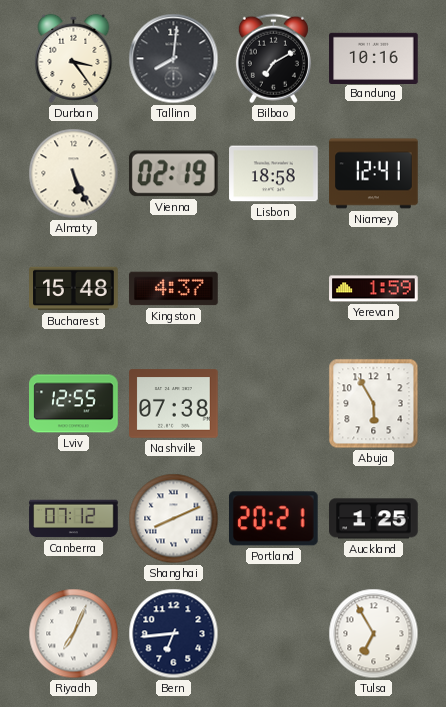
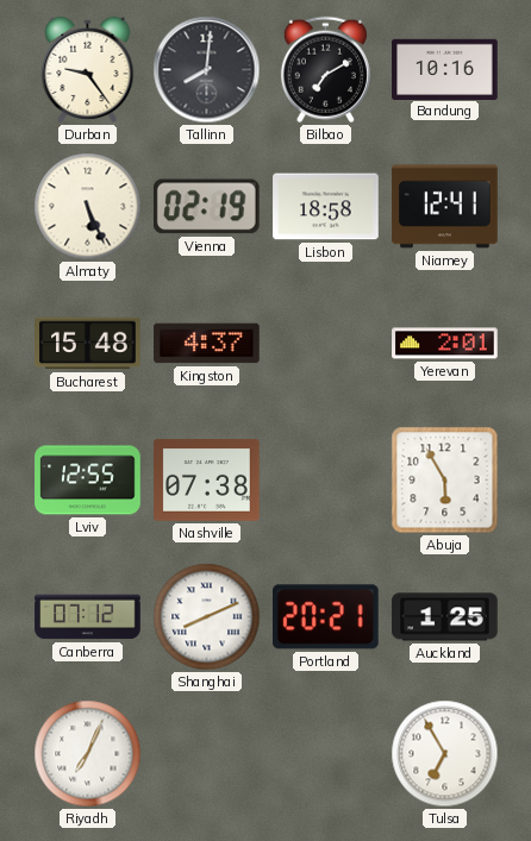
Durban: 3:24 -> 9:24
Yerevan: 1:59 -> 2:01
Bern: 6:44 -> none
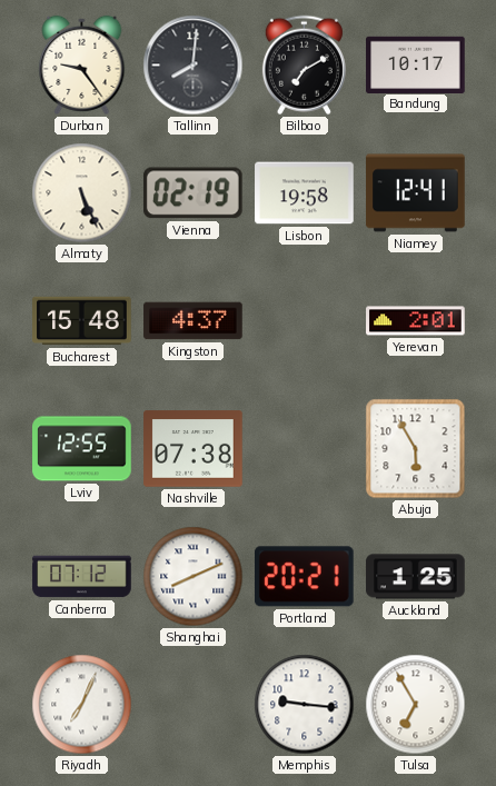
Bandung: 10:16 -> 10:17
Lisbon: 18:58 -> 19:58
Memphis: none -> 9:16
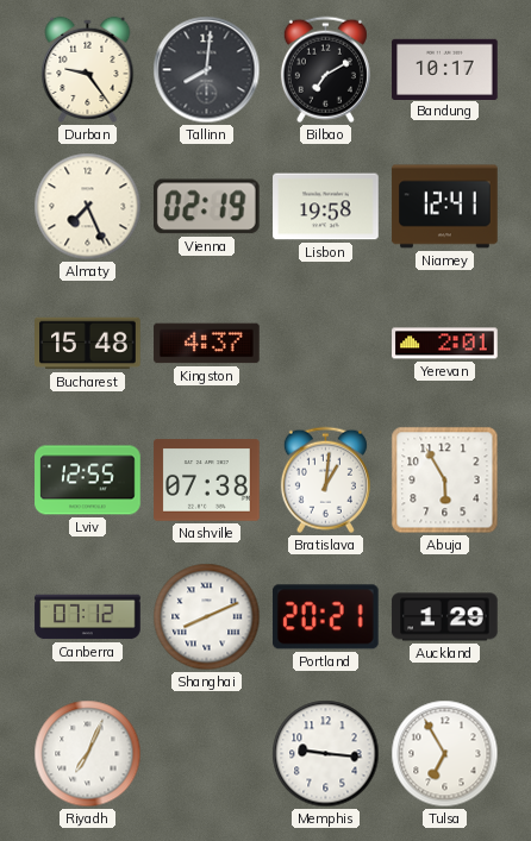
Almaty: 5:26 -> 7:26
Bratislava: none -> 1:01
Auckland: 1:25 -> 1:29
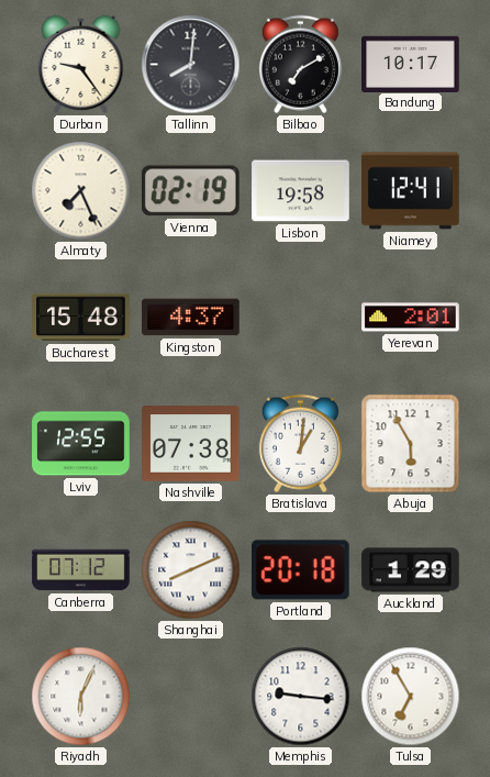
Portland: 20:21 -> 20:18
Riyadh: 7:04 -> 6:04
